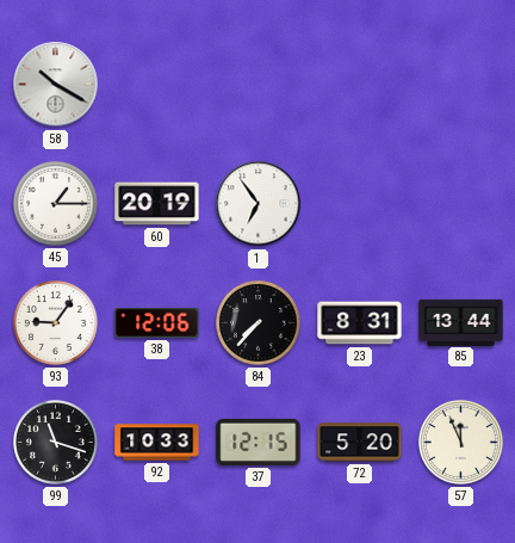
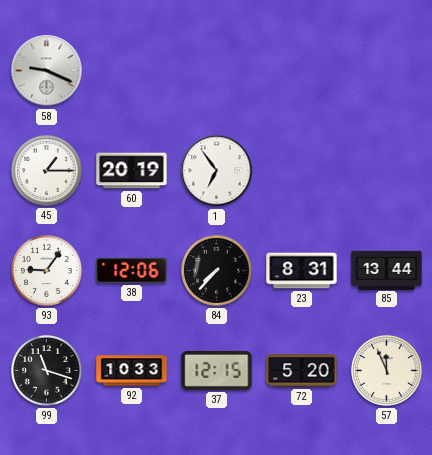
58: 10:20 -> 9:19
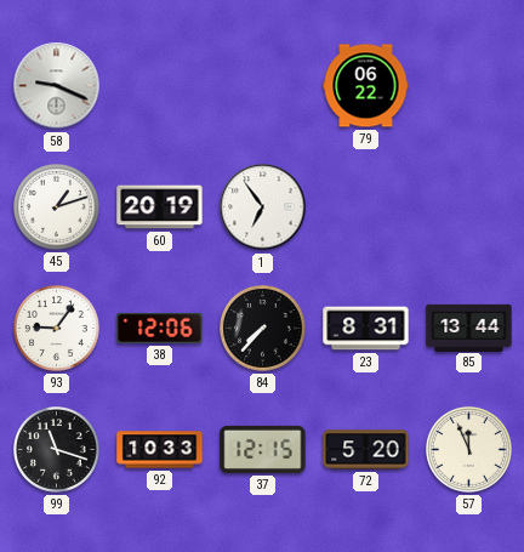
79: none -> 06:22
45: 1:15 -> 1:12
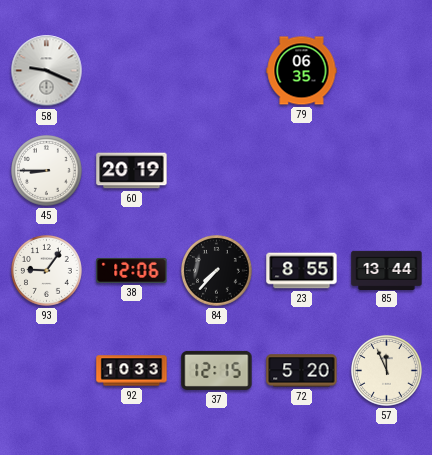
79: 06:22 -> 06:35
45: 1:12 -> 8:45
1: 6:54 -> none
23: 8:31 -> 8:55
99: 11:18 -> none
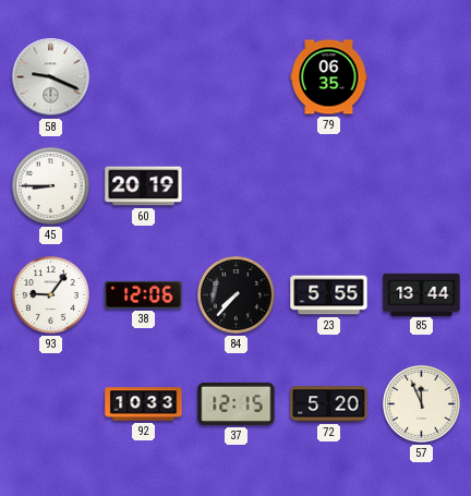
23: 8:55 -> 5:55
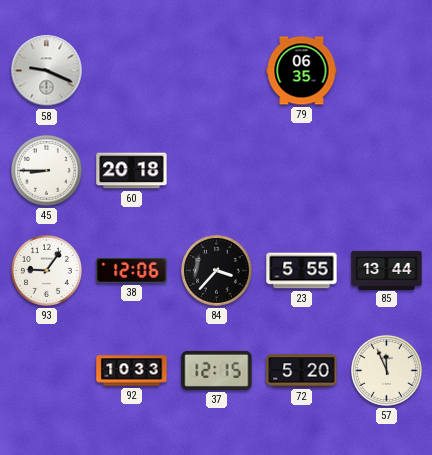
60: 20:19 -> 20:18
84: 7:37 -> 3:37
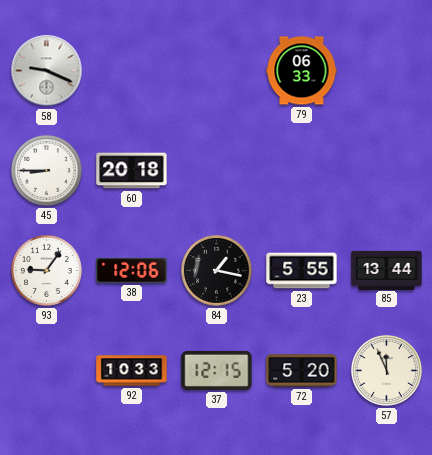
79: 06:35 -> 06:33
84: 3:37 -> 1:17
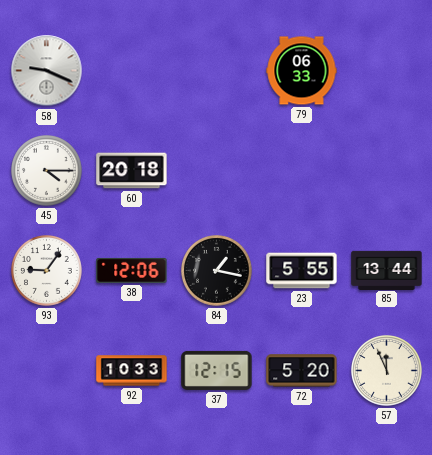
45: 8:45 -> 4:15
